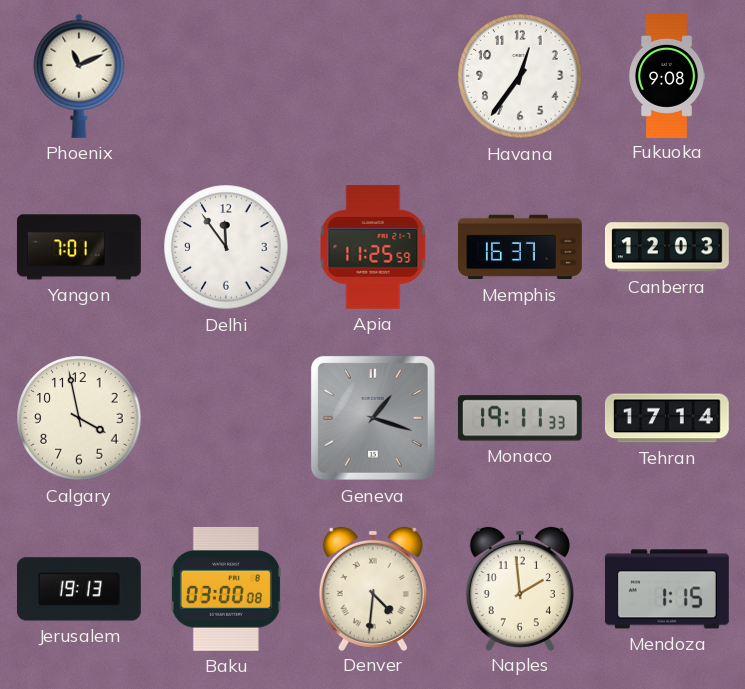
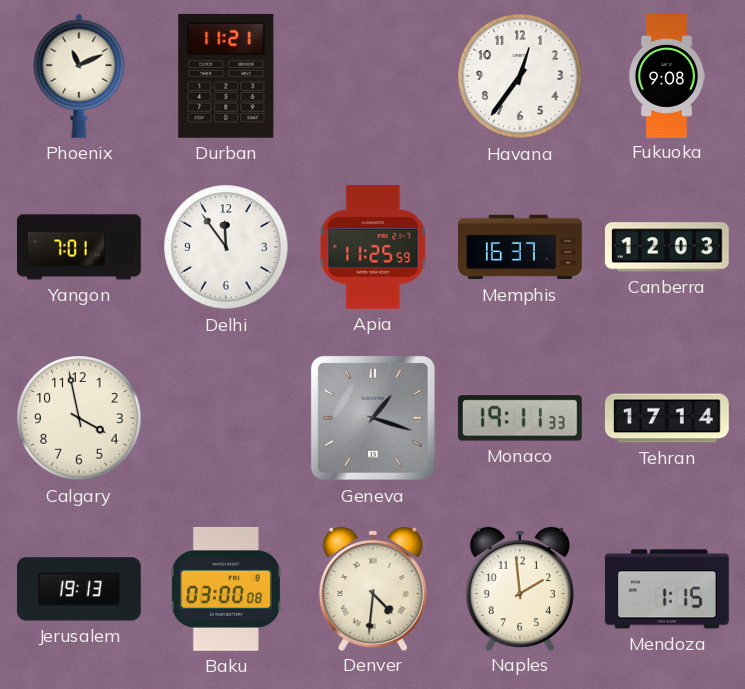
Durban: none -> 11:21
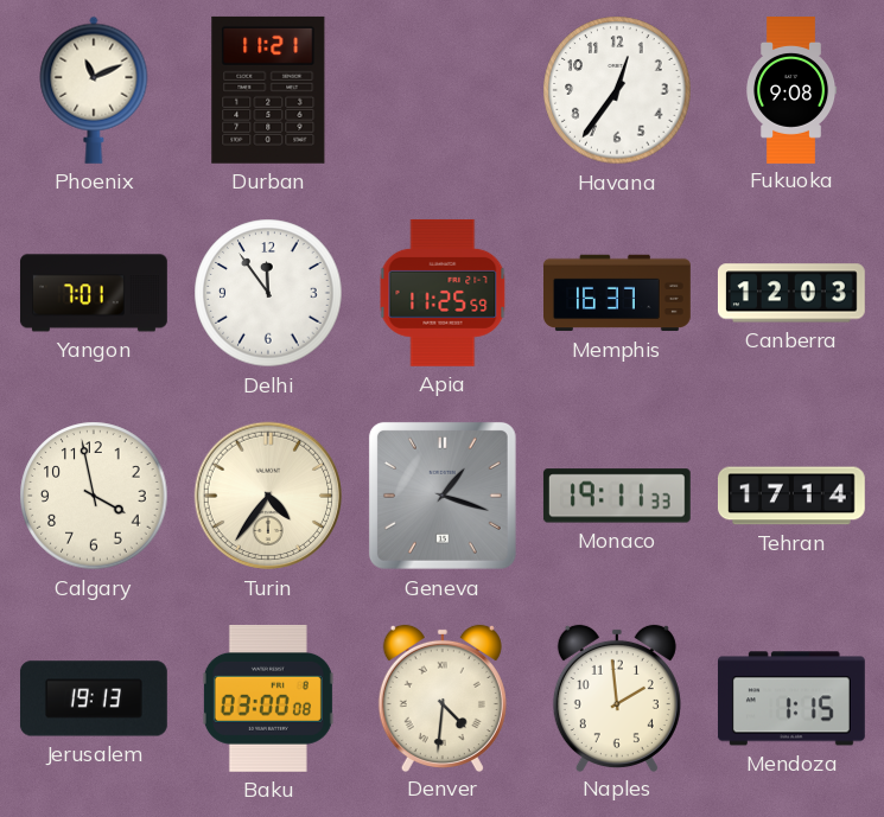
Turin: none -> 4:36
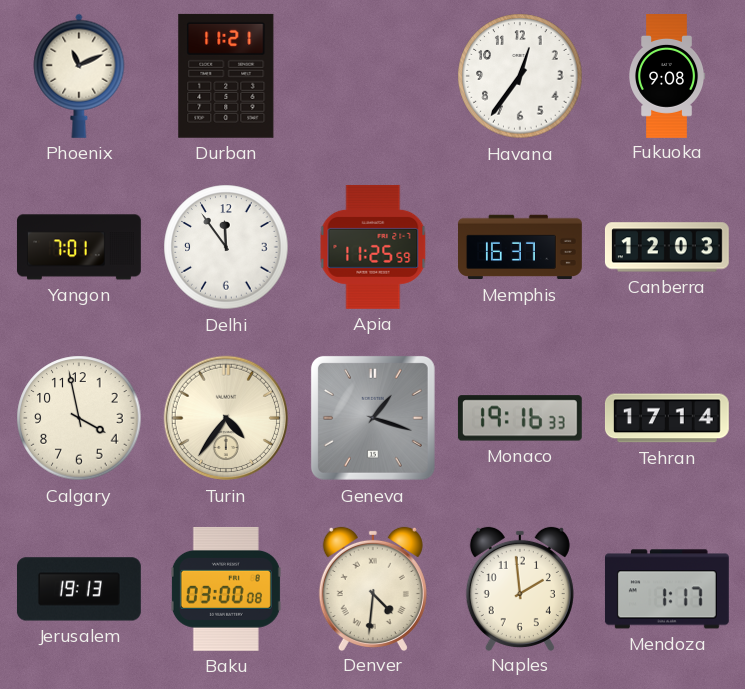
Monaco: 19:11 -> 19:16
Mendoza: 1:15 -> 1:17
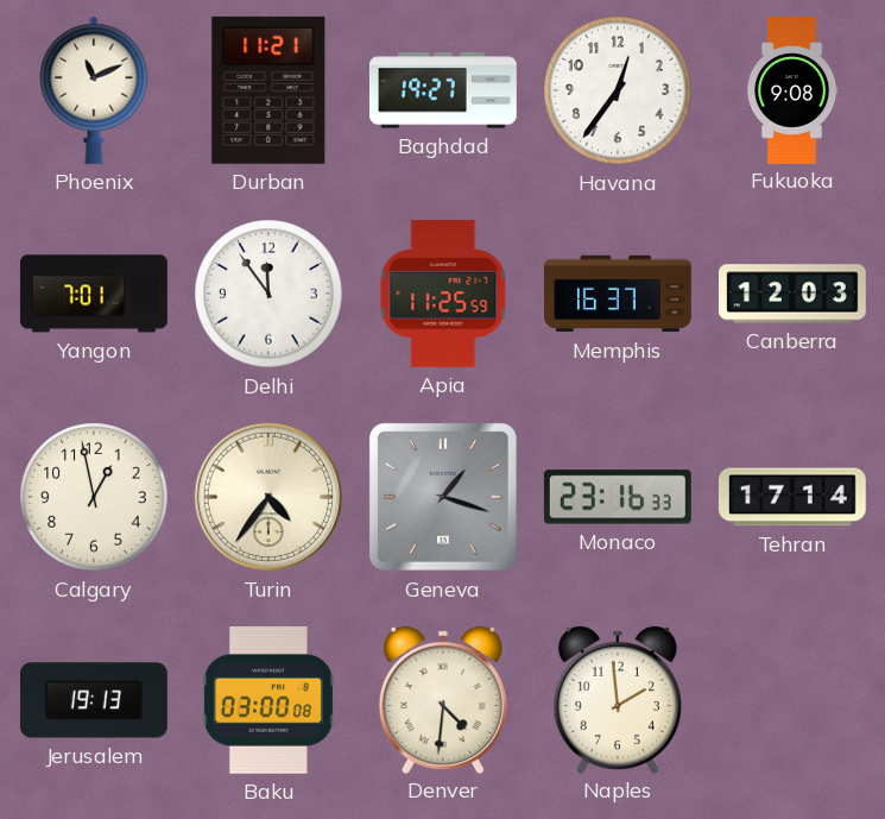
Baghdad: none -> 19:27
Calgary: 3:58 -> 12:58
Monaco: 19:16 -> 23:16
Mendoza: 1:17 -> none
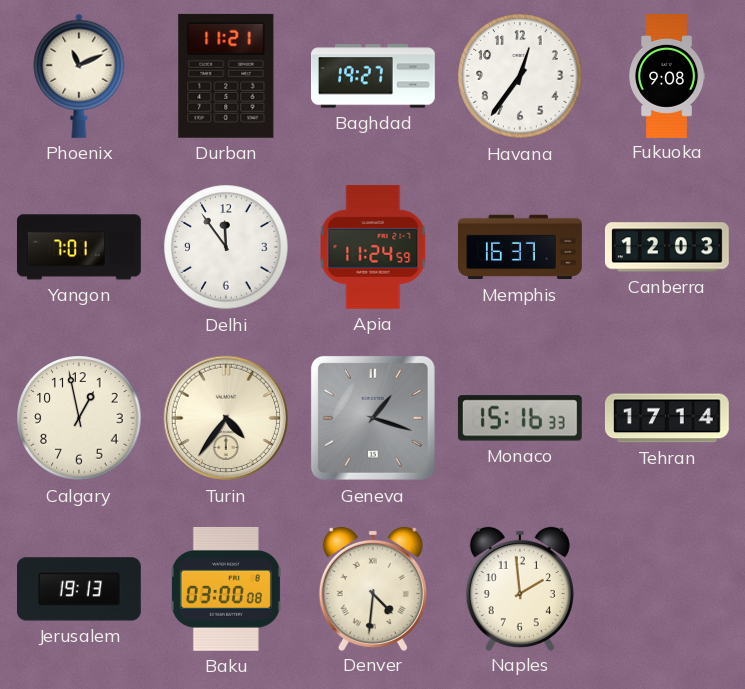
Apia: 11:25 -> 11:24
Monaco: 23:16 -> 15:16
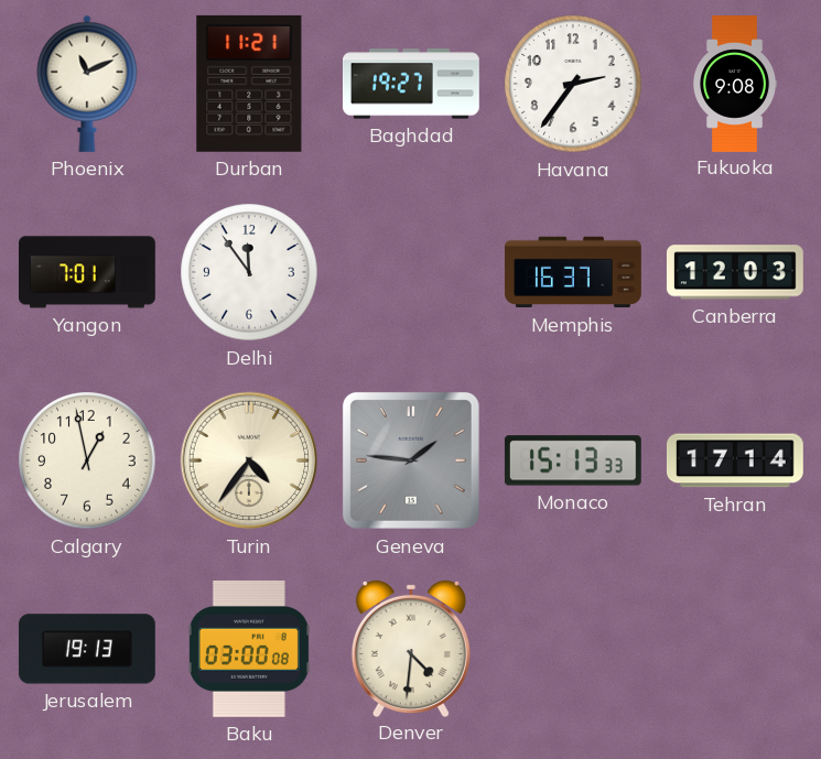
Havana: 12:36 -> 2:36
Apia: 11:24 -> none
Geneva: 1:18 -> 1:46
Monaco: 15:16 -> 15:13
Naples: 1:59 -> none
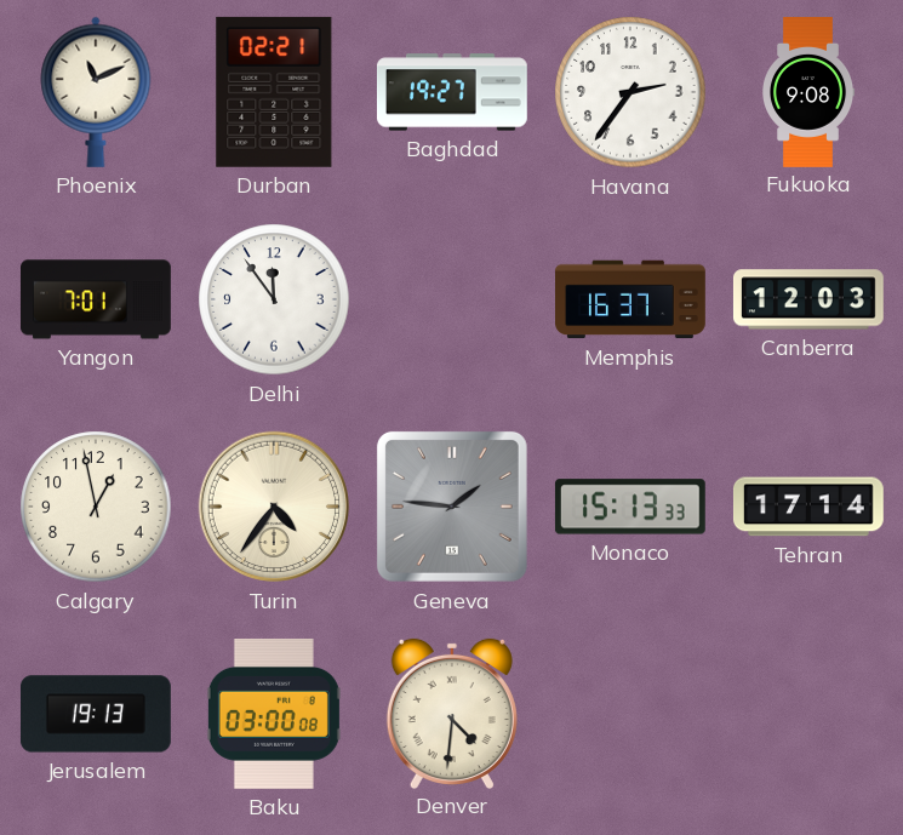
Durban: 11:21 -> 02:21
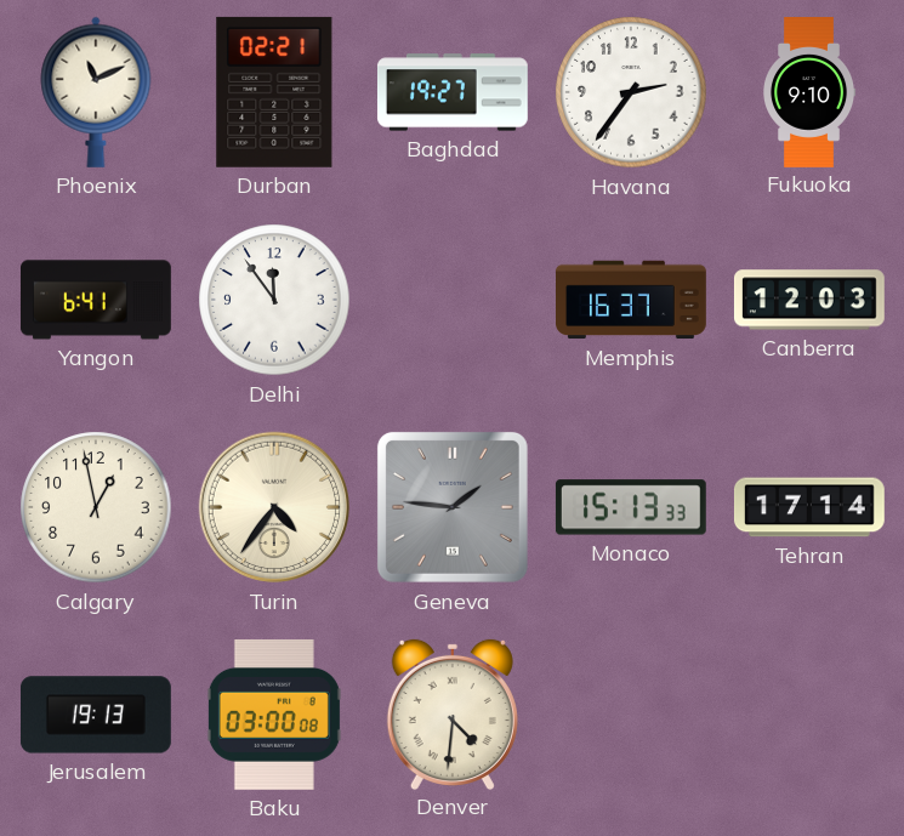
Fukuoka: 9:08 -> 9:10
Yangon: 7:01 -> 6:41
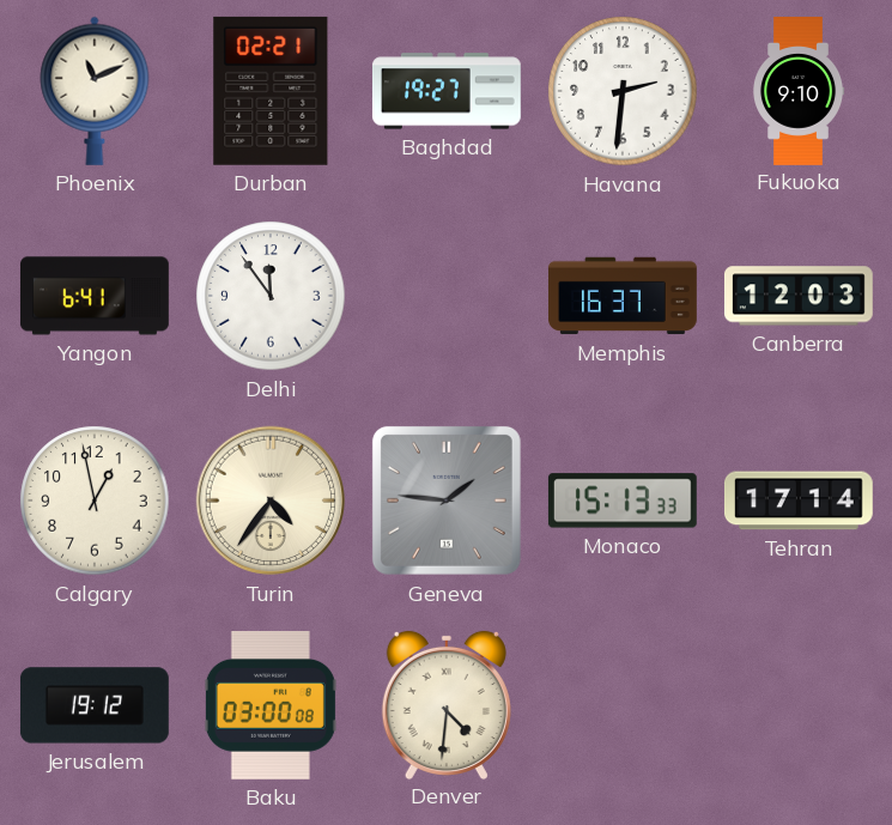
Havana: 2:36 -> 2:31
Jerusalem: 19:13 -> 19:12
